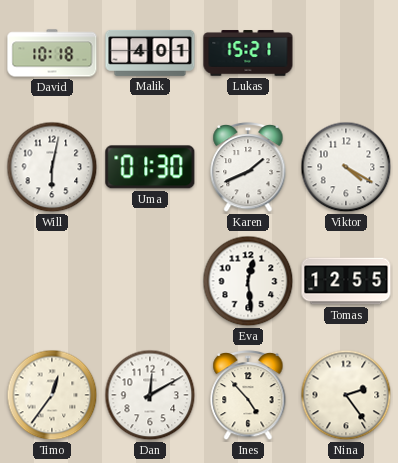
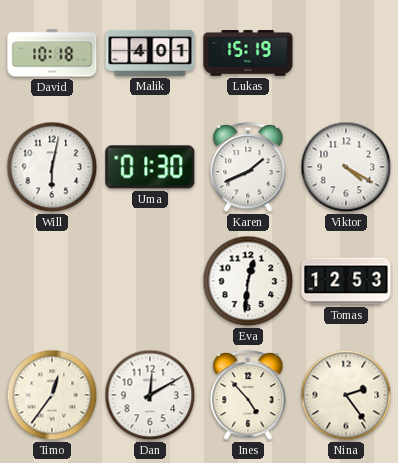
Lukas: 15:21 -> 15:19
Eva: 12:29 -> 12:31
Tomas: 12:55 -> 12:53
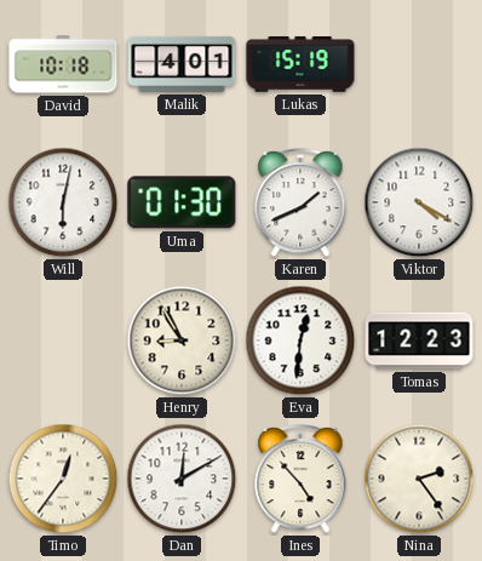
Henry: none -> 8:55
Tomas: 12:53 -> 12:23
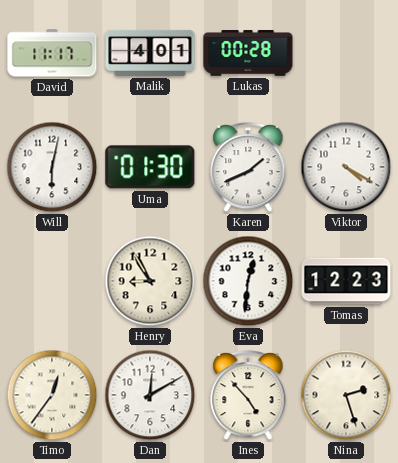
David: 10:18 -> 11:17
Lukas: 15:19 -> 00:28
Nina: 2:24 -> 2:27
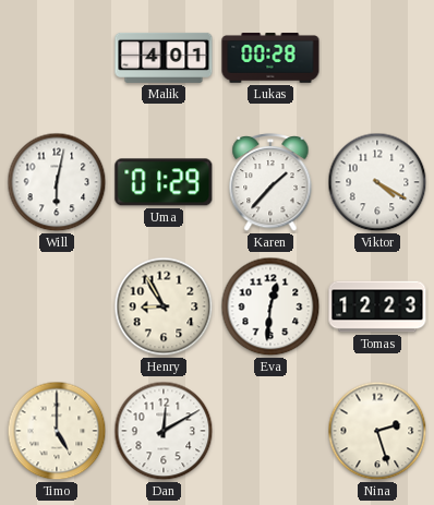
David: 11:17 -> none
Uma: 01:30 -> 01:29
Karen: 1:41 -> 1:37
Timo: 12:36 -> 5:00
Ines: 4:53 -> none
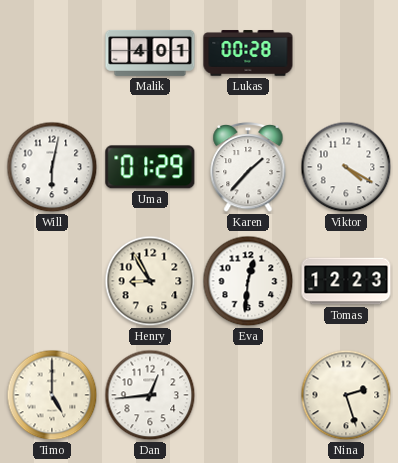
Dan: 12:10 -> 12:44
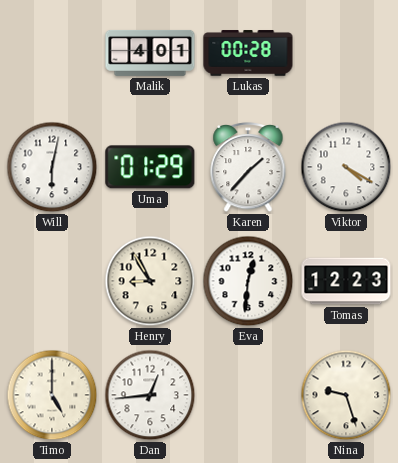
Nina: 2:27 -> 9:27
